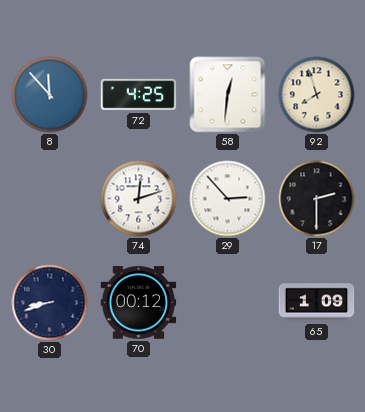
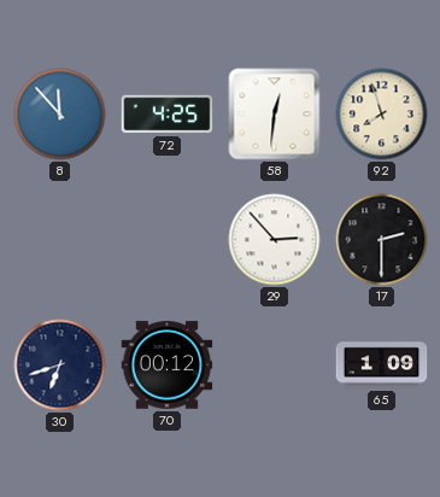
74: 12:12 -> none
30: 8:42 -> 6:42
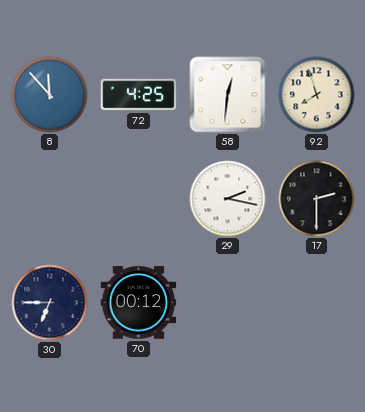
29: 2:53 -> 2:17
30: 6:42 -> 6:45
65: 1:09 -> none
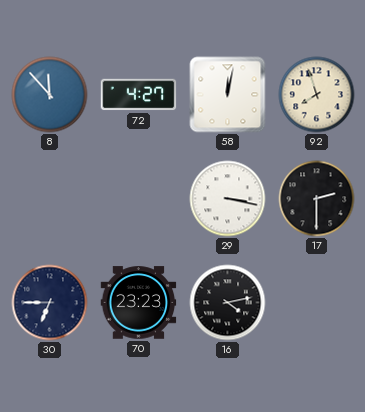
72: 4:25 -> 4:27
58: 12:31 -> 12:02
29: 2:17 -> 3:17
70: 00:12 -> 23:23
16: none -> 4:13
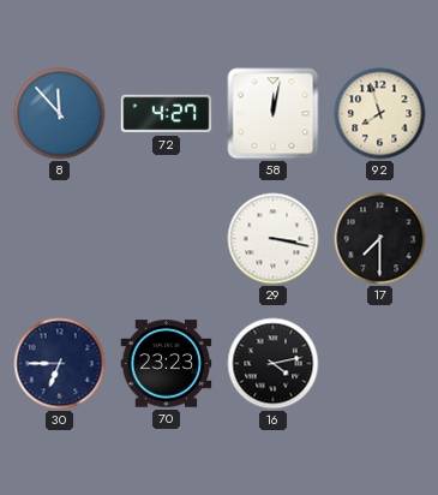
17: 2:30 -> 7:30
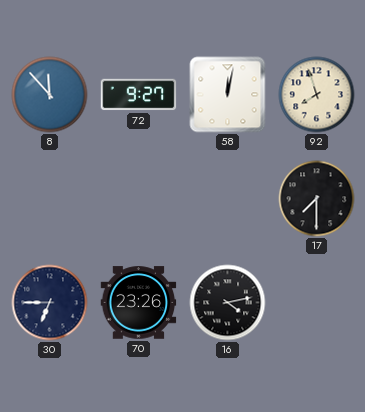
72: 4:27 -> 9:27
29: 3:17 -> none
70: 23:23 -> 23:26
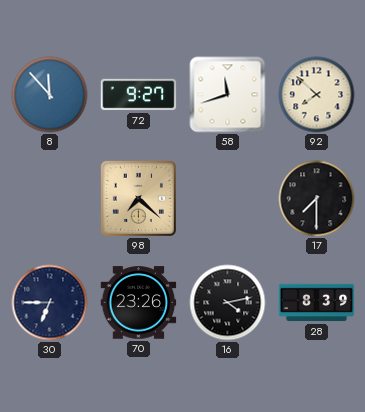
58: 12:02 -> 11:42
92: 7:57 -> 7:52
98: none -> 7:22
28: none -> 8:39
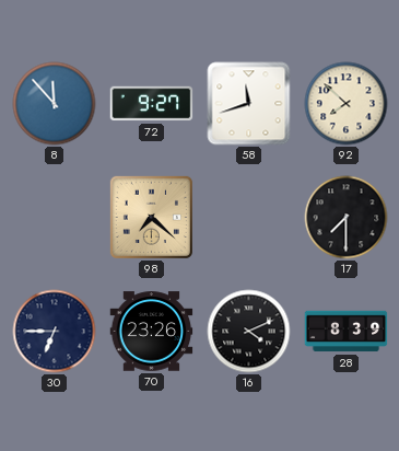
16: 4:13 -> 4:11
